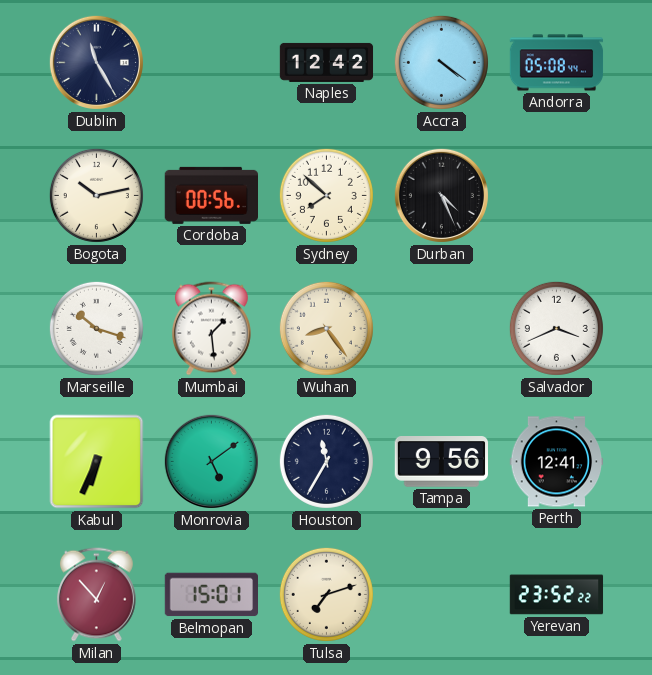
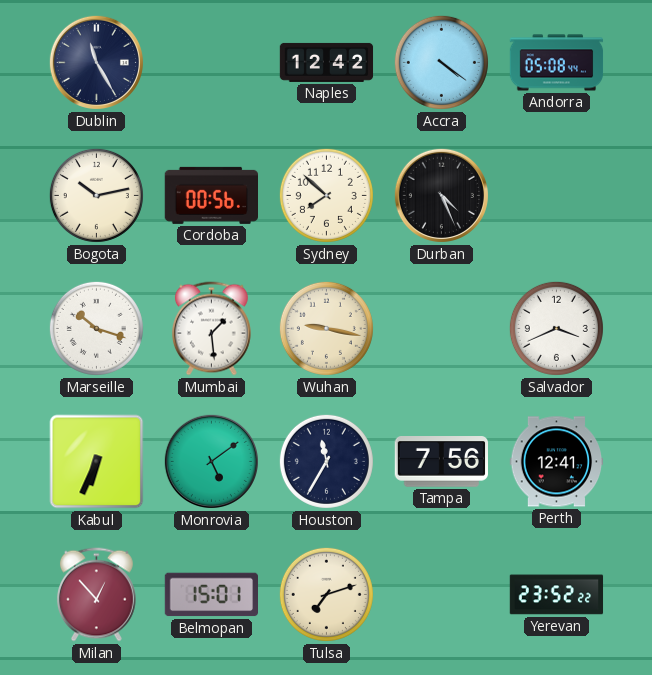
Wuhan: 8:24 -> 9:17
Tampa: 9:56 -> 7:56
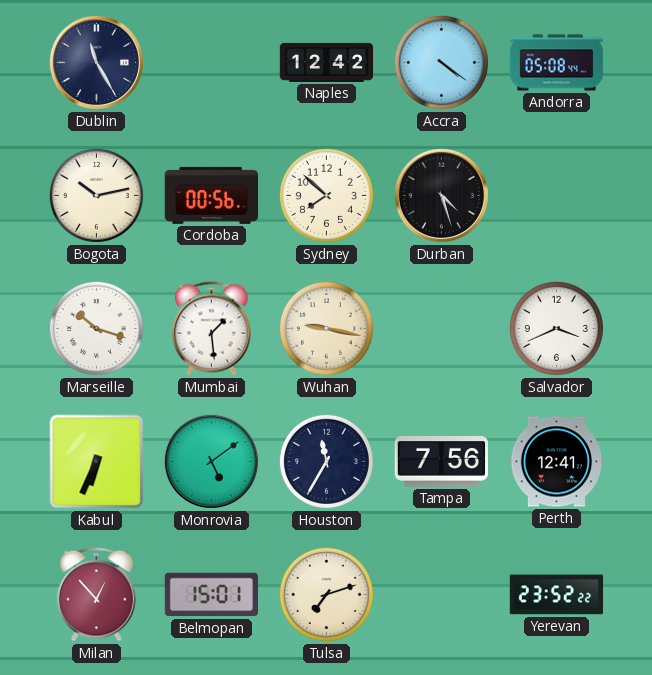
Durban: 4:26 -> 4:27
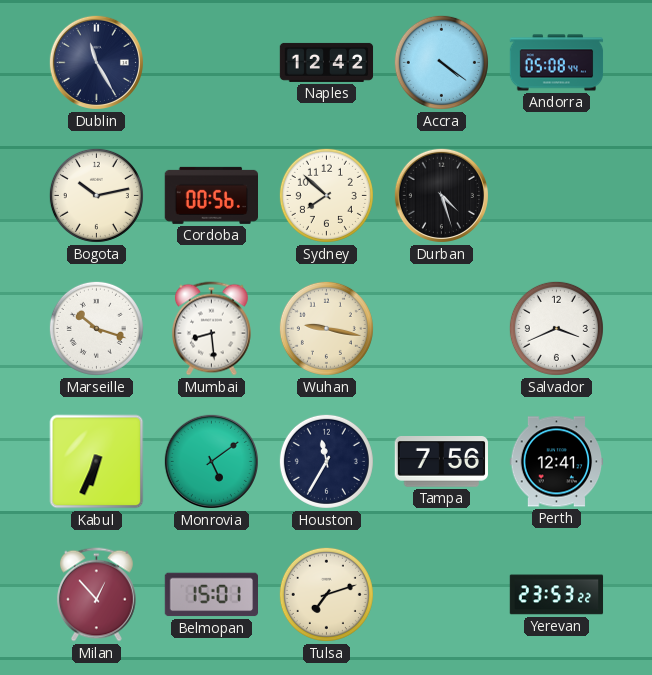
Mumbai: 1:29 -> 8:29
Yerevan: 23:52 -> 23:53
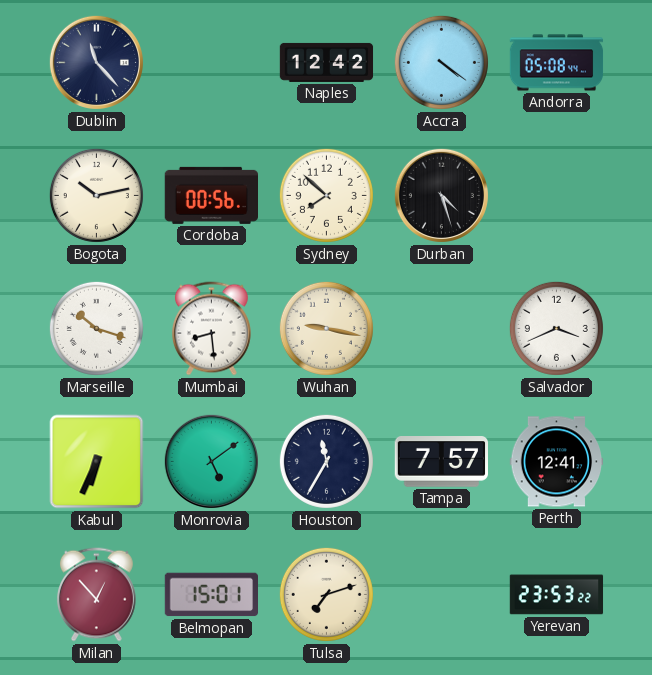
Dublin: 11:25 -> 11:23
Tampa: 7:56 -> 7:57
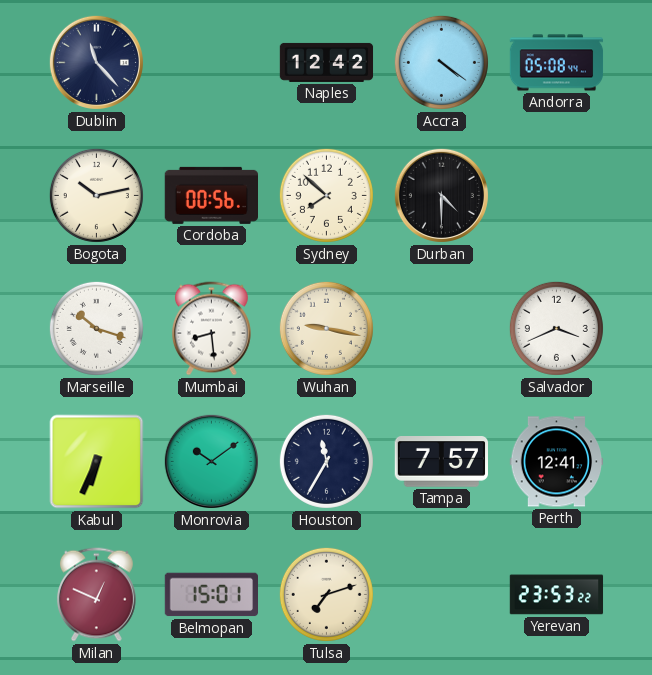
Durban: 4:27 -> 4:30
Monrovia: 5:09 -> 10:09
Milan: 12:53 -> 12:49
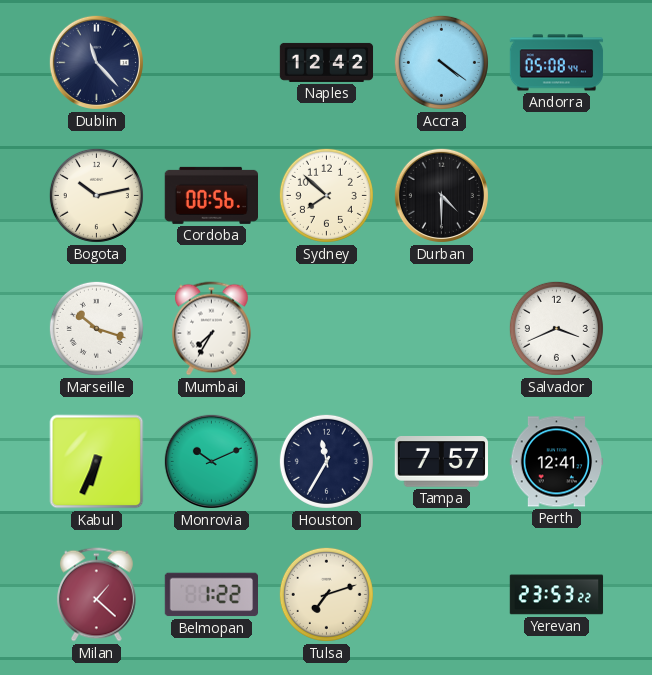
Mumbai: 8:29 -> 7:35
Wuhan: 9:17 -> none
Monrovia: 10:09 -> 10:11
Milan: 12:49 -> 1:22
Belmopan: 15:01 -> 1:22
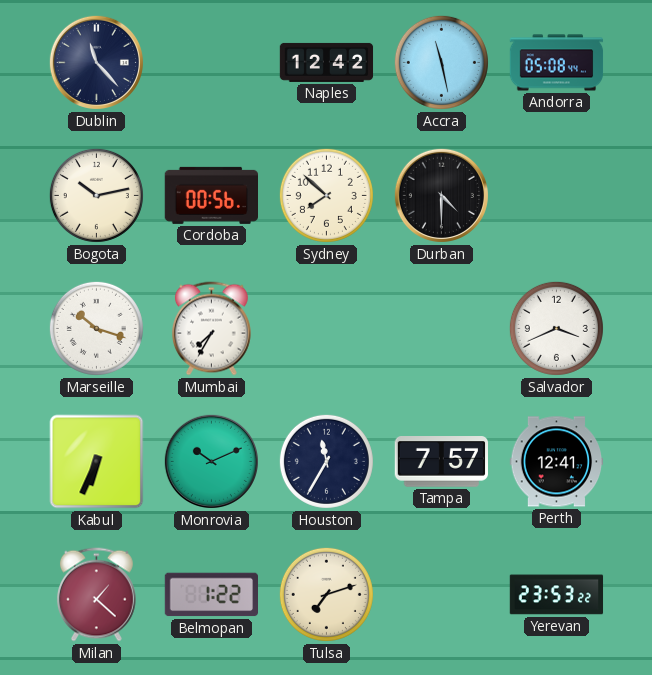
Accra: 4:21 -> 11:28
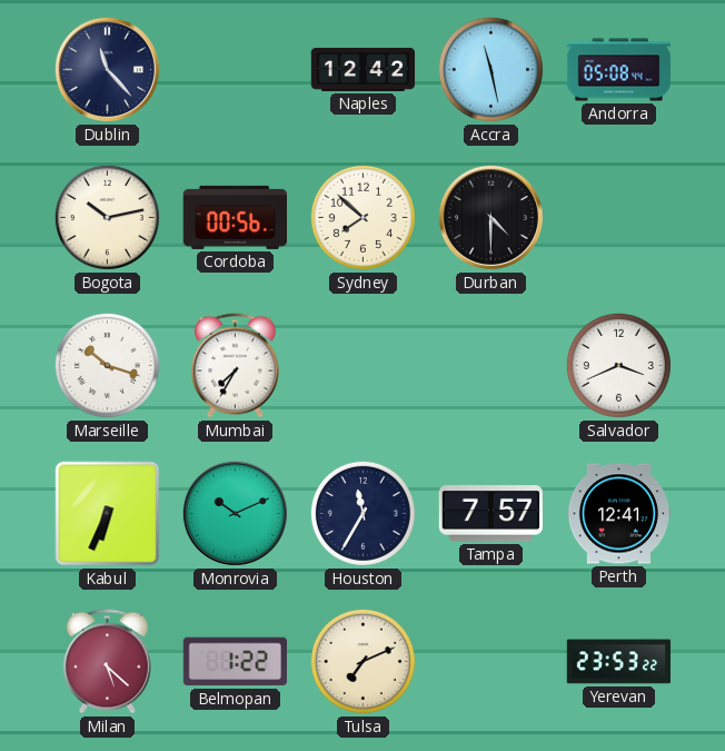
Milan: 1:22 -> 5:22
Tulsa: 7:12 -> 7:11
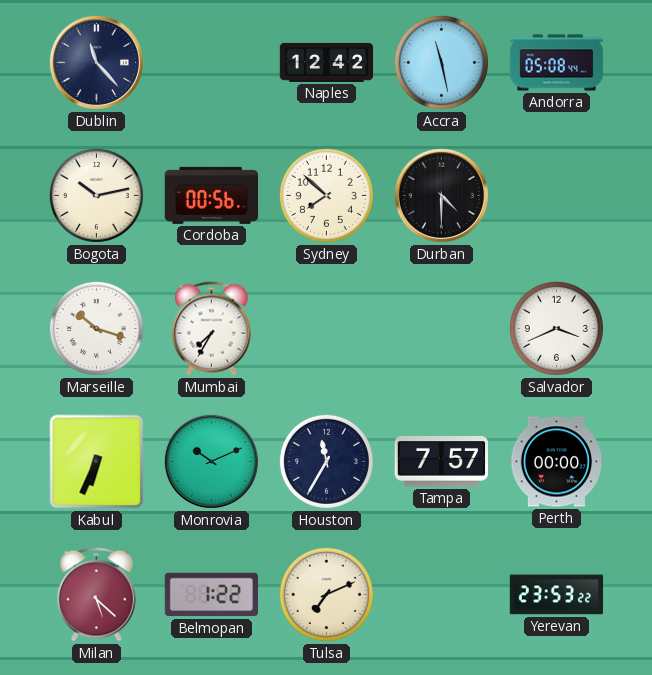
Perth: 12:41 -> 00:00
